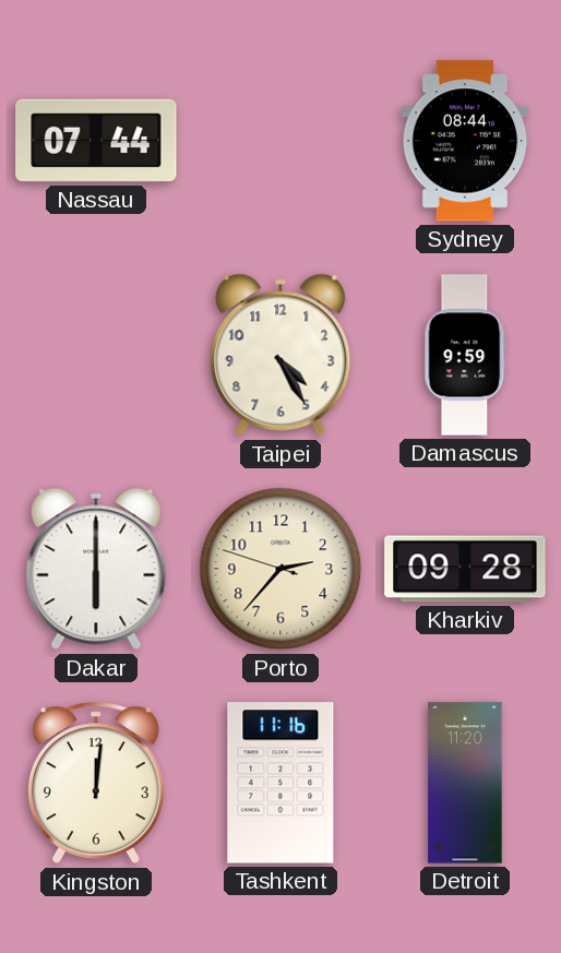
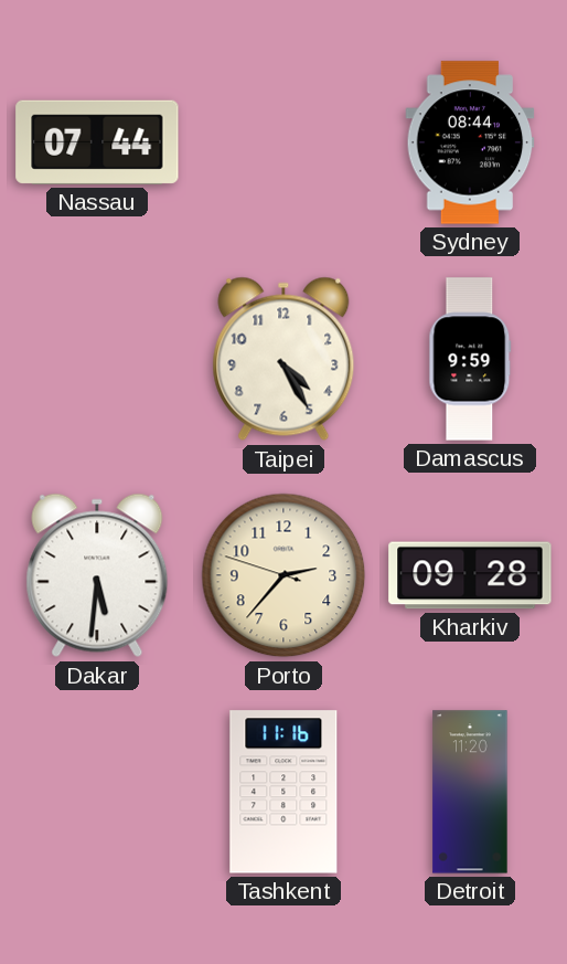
Dakar: 6:00 -> 5:31
Kingston: 12:01 -> none
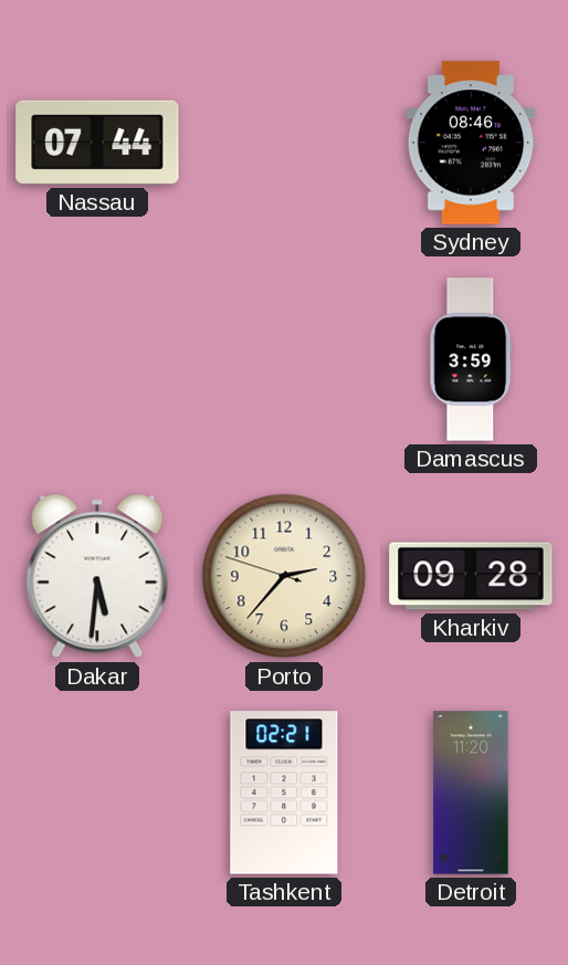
Sydney: 08:44 -> 08:46
Taipei: 4:25 -> none
Damascus: 9:59 -> 3:59
Tashkent: 11:16 -> 02:21
